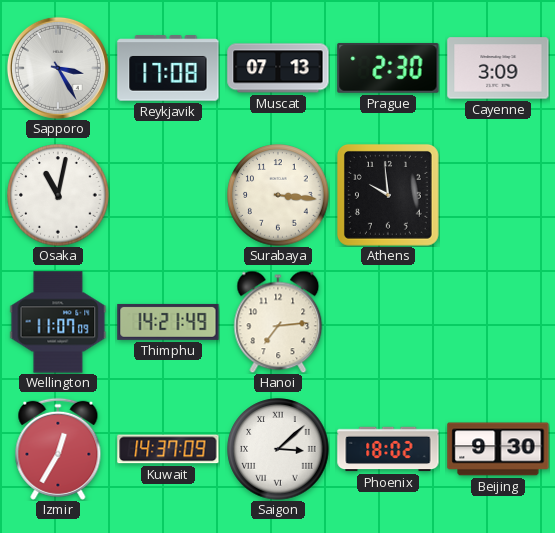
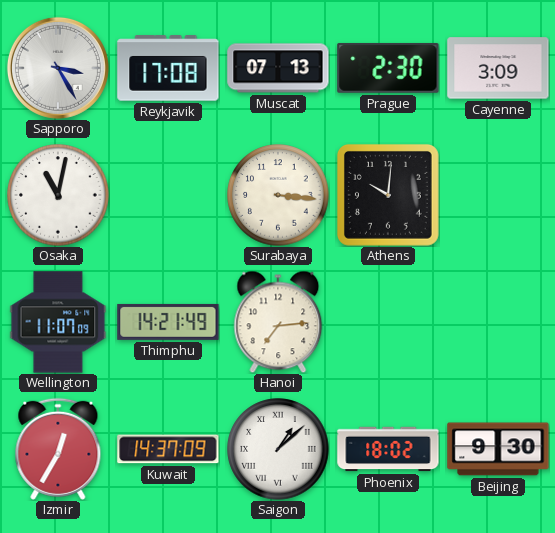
Athens: 9:59 -> 10:01
Saigon: 3:08 -> 1:08
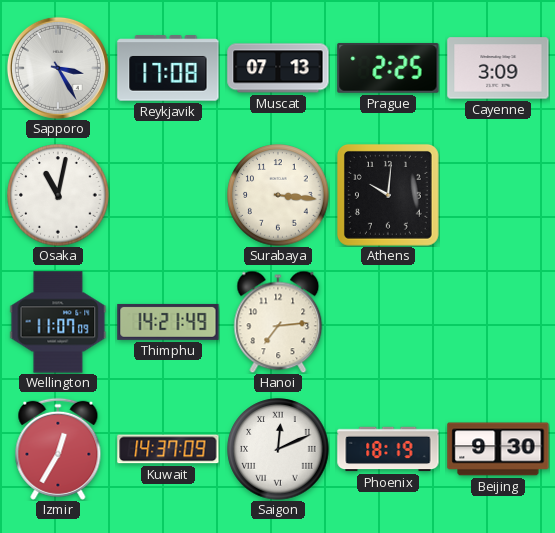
Prague: 2:30 -> 2:25
Saigon: 1:08 -> 12:11
Phoenix: 18:02 -> 18:19
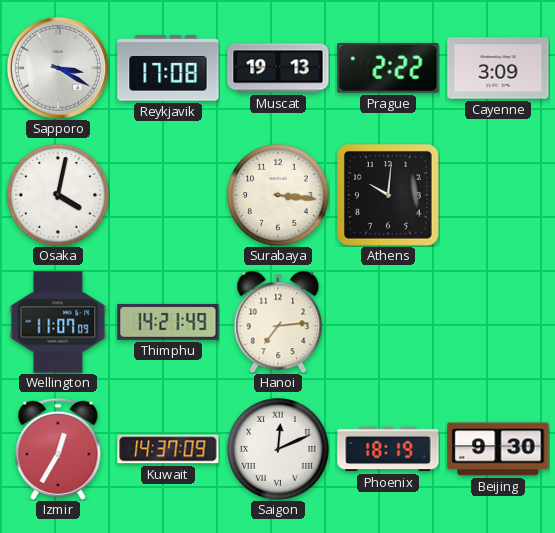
Sapporo: 3:25 -> 3:20
Muscat: 07:13 -> 19:13
Prague: 2:25 -> 2:22
Osaka: 11:02 -> 4:02
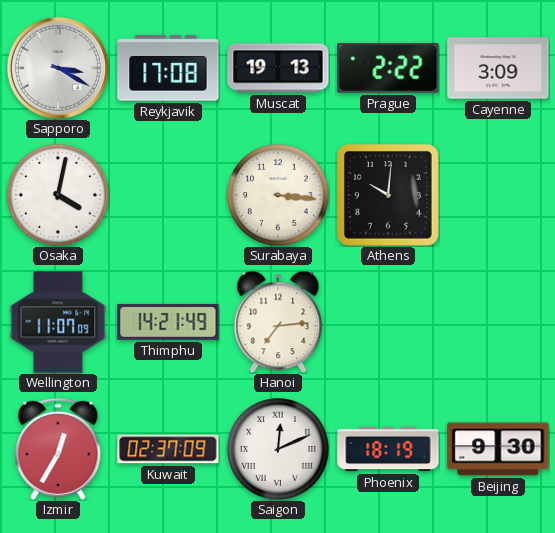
Kuwait: 14:37 -> 02:37
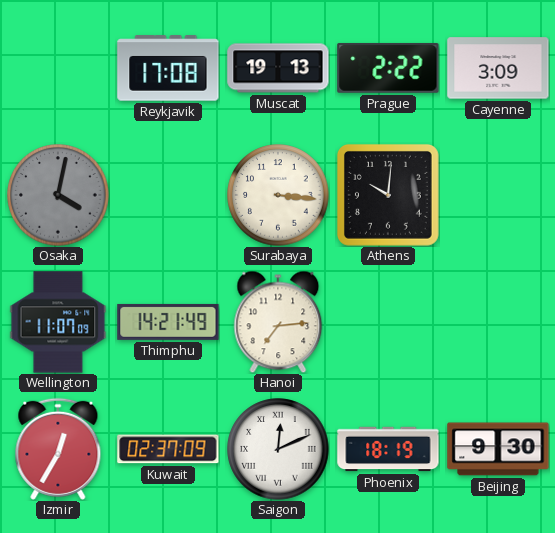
Sapporo: 3:20 -> none
Osaka dial: white -> grey
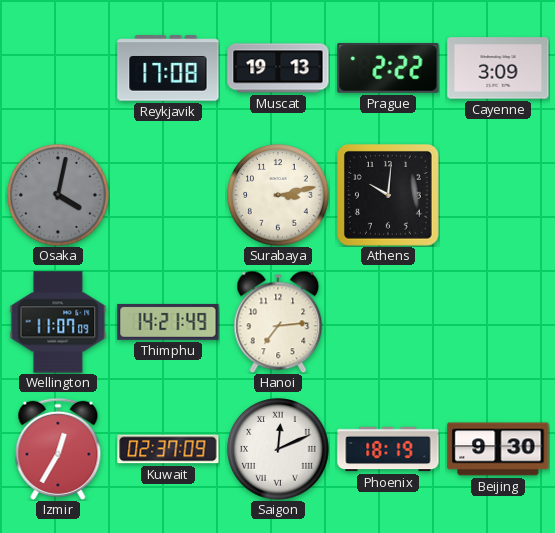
Surabaya: 3:16 -> 3:13
